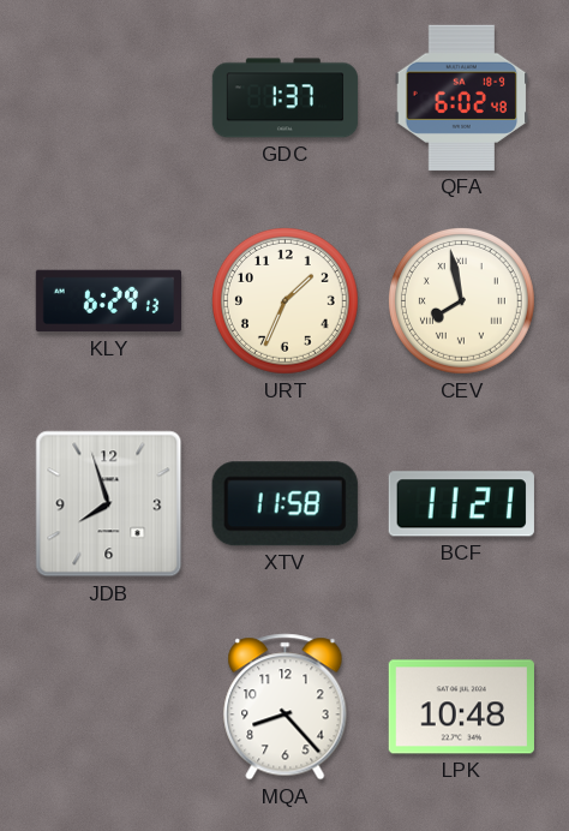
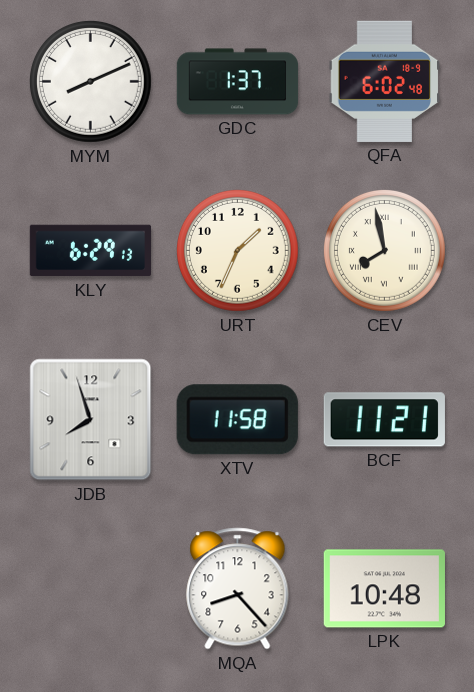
MYM: none -> 8:11
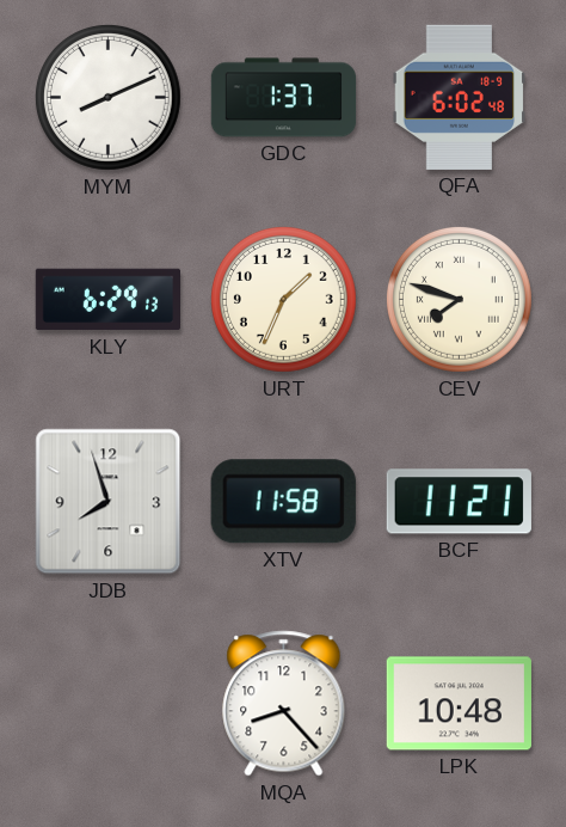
CEV: 7:58 -> 7:48
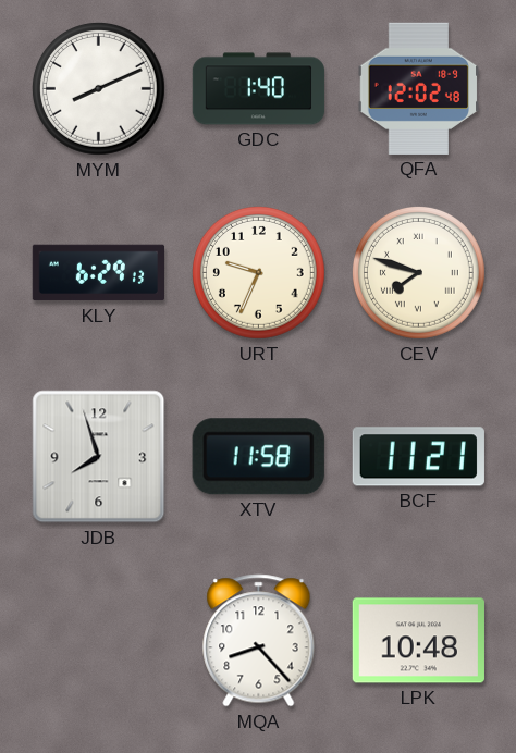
GDC: 1:37 -> 1:40
QFA: 6:02 -> 12:02
URT: 1:34 -> 9:34
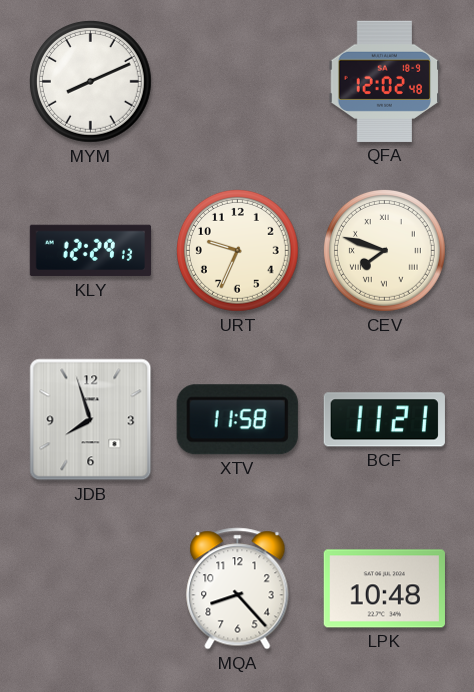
GDC: 1:40 -> none
KLY: 6:29 -> 12:29
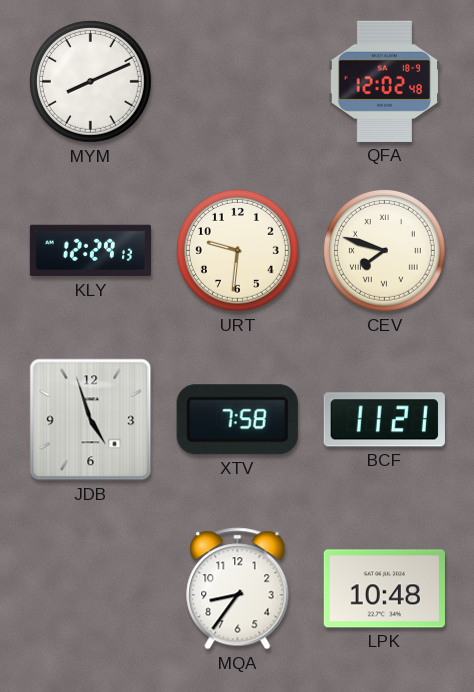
URT: 9:34 -> 9:31
JDB: 7:57 -> 4:57
XTV: 11:58 -> 7:58
MQA: 8:23 -> 8:36
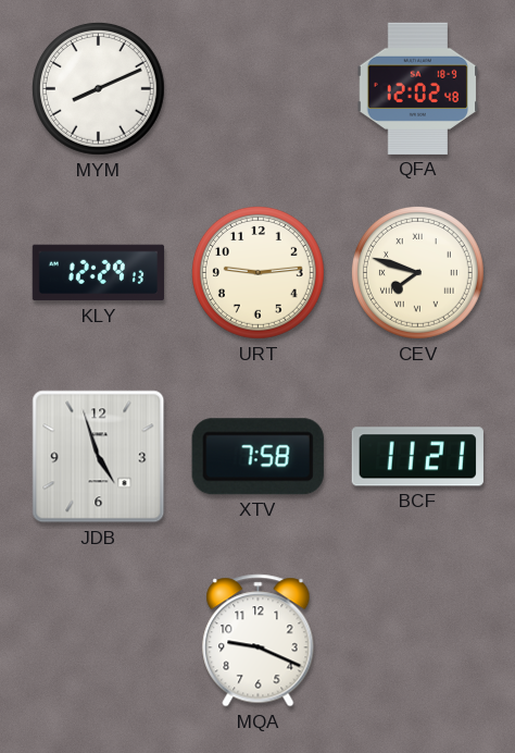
URT: 9:31 -> 9:14
MQA: 8:36 -> 9:19
LPK: 10:48 -> none
